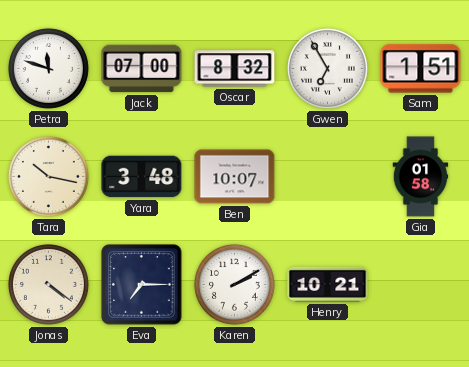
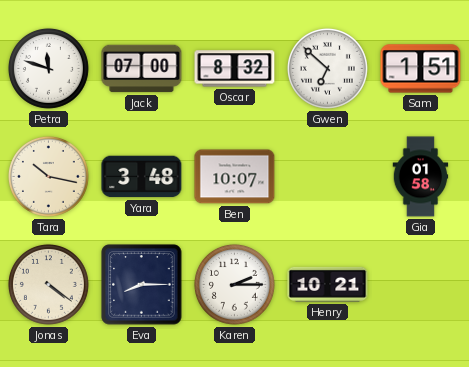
Gwen: 6:55 -> 6:52
Eva: 7:15 -> 8:15
Karen: 2:10 -> 2:15
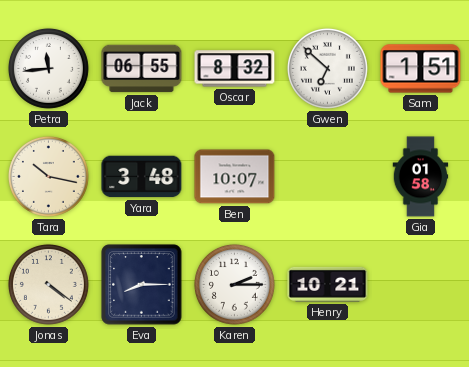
Petra: 11:48 -> 11:44
Jack: 07:00 -> 06:55
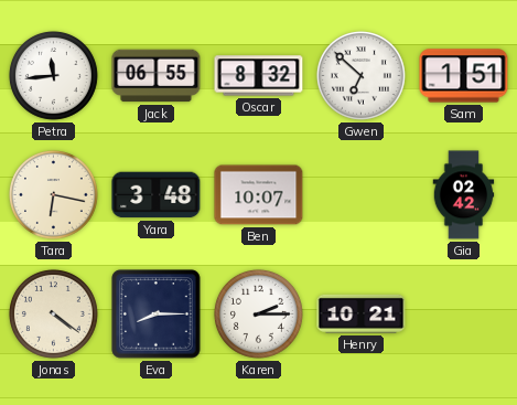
Tara: 10:17 -> 6:17
Gia: 01:58 -> 02:42
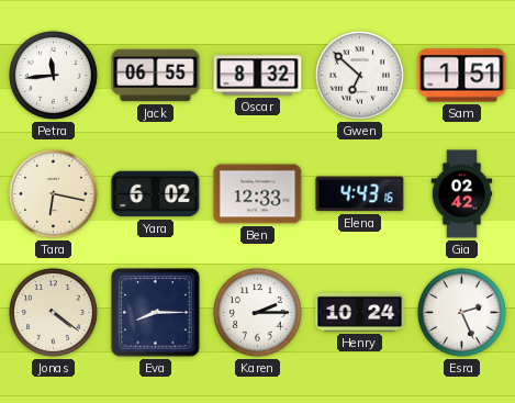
Yara: 3:48 -> 6:02
Ben: 10:07 -> 12:33
Elena: none -> 4:43
Henry: 10:21 -> 10:24
Esra: none -> 2:26
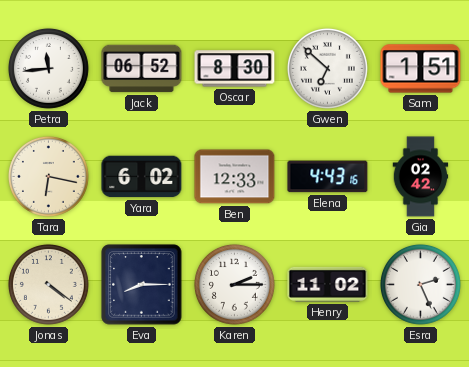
Jack: 06:55 -> 06:52
Oscar: 8:32 -> 8:30
Henry: 10:24 -> 11:02
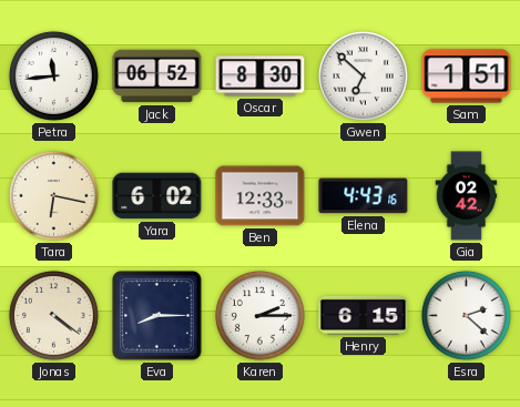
Henry: 11:02 -> 6:15
Esra: 2:26 -> 2:22
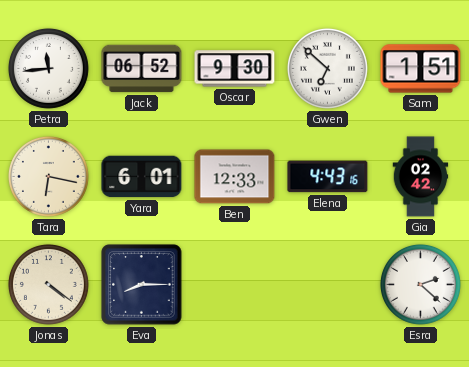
Oscar: 8:30 -> 9:30
Yara: 6:02 -> 6:01
Karen: 2:15 -> none
Henry: 6:15 -> none
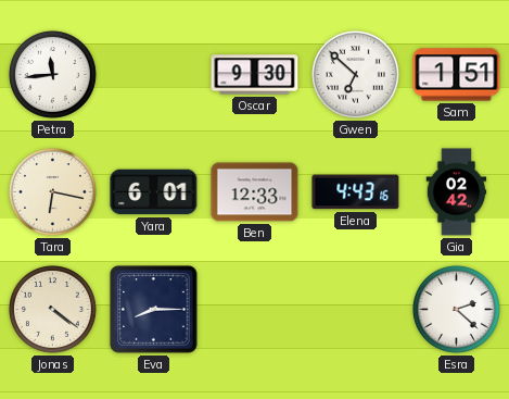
Jack: 06:52 -> none
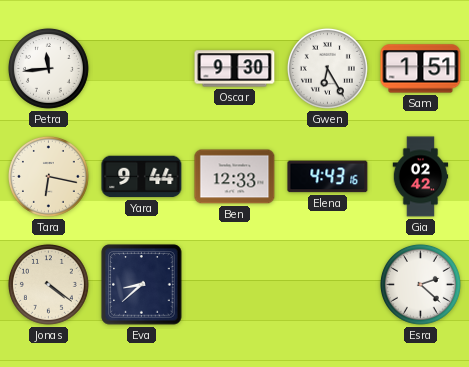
Gwen: 6:52 -> 6:25
Yara: 6:01 -> 9:44
Eva: 8:15 -> 8:38
